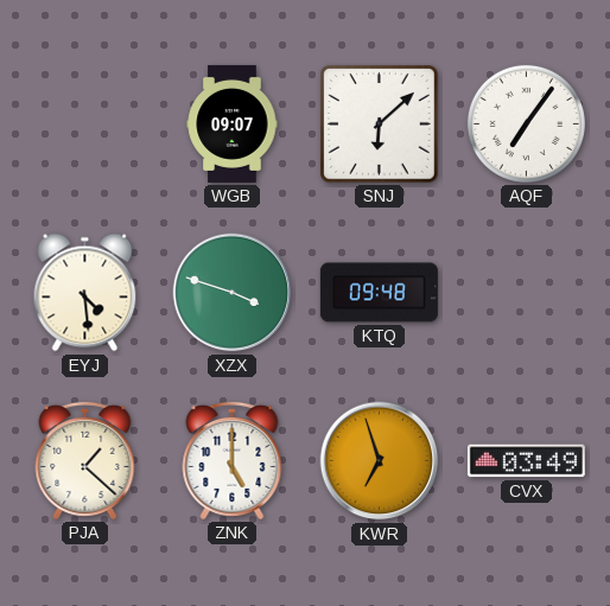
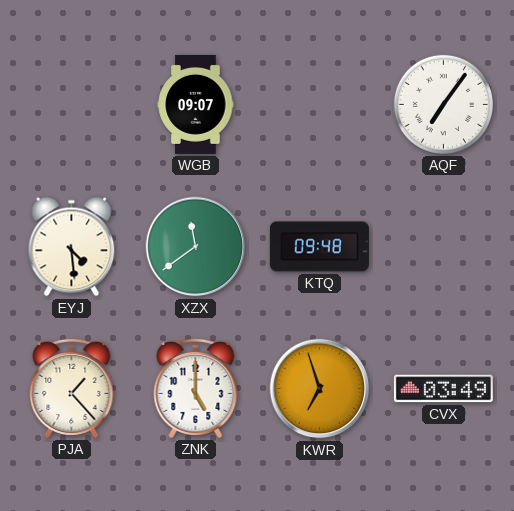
SNJ: 6:08 -> none
XZX: 3:48 -> 11:39
PJA: 1:22 -> 1:23
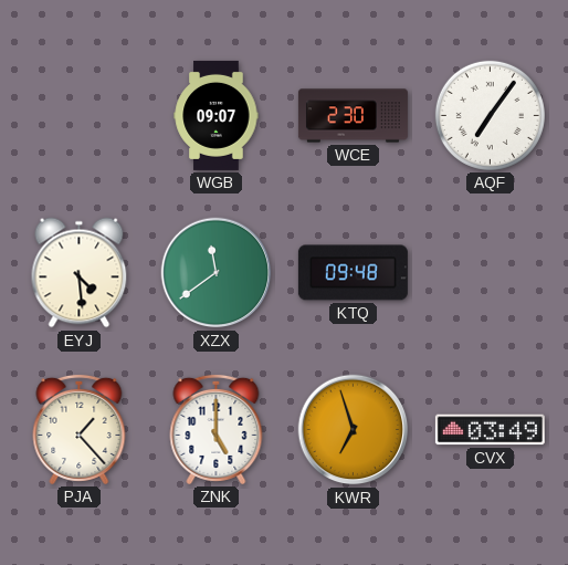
WCE: none -> 2:30
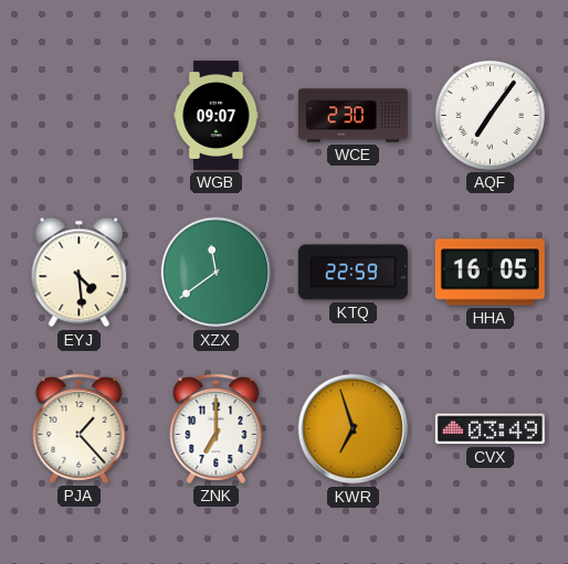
KTQ: 09:48 -> 22:59
HHA: none -> 16:05
ZNK: 5:00 -> 7:00
